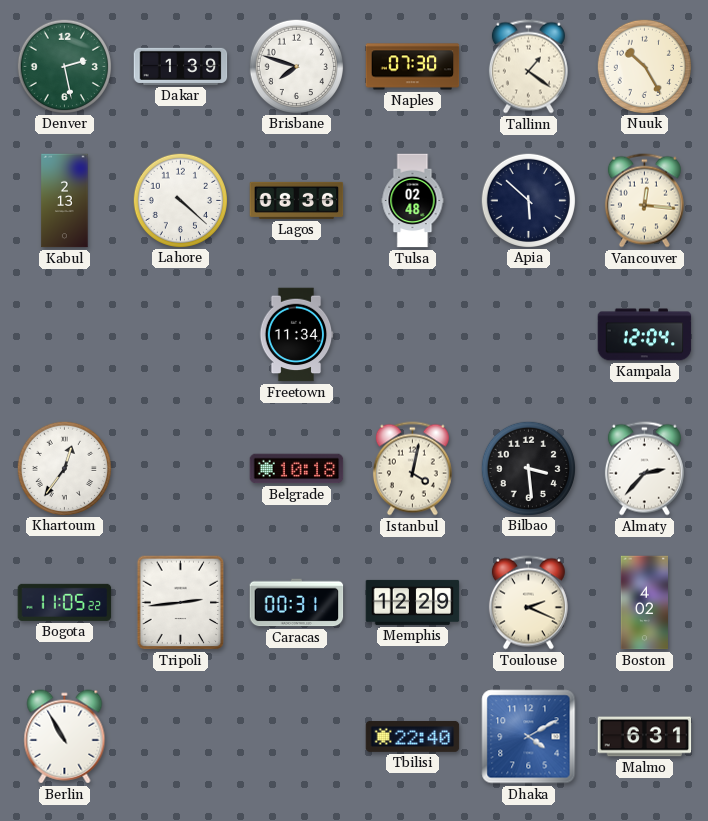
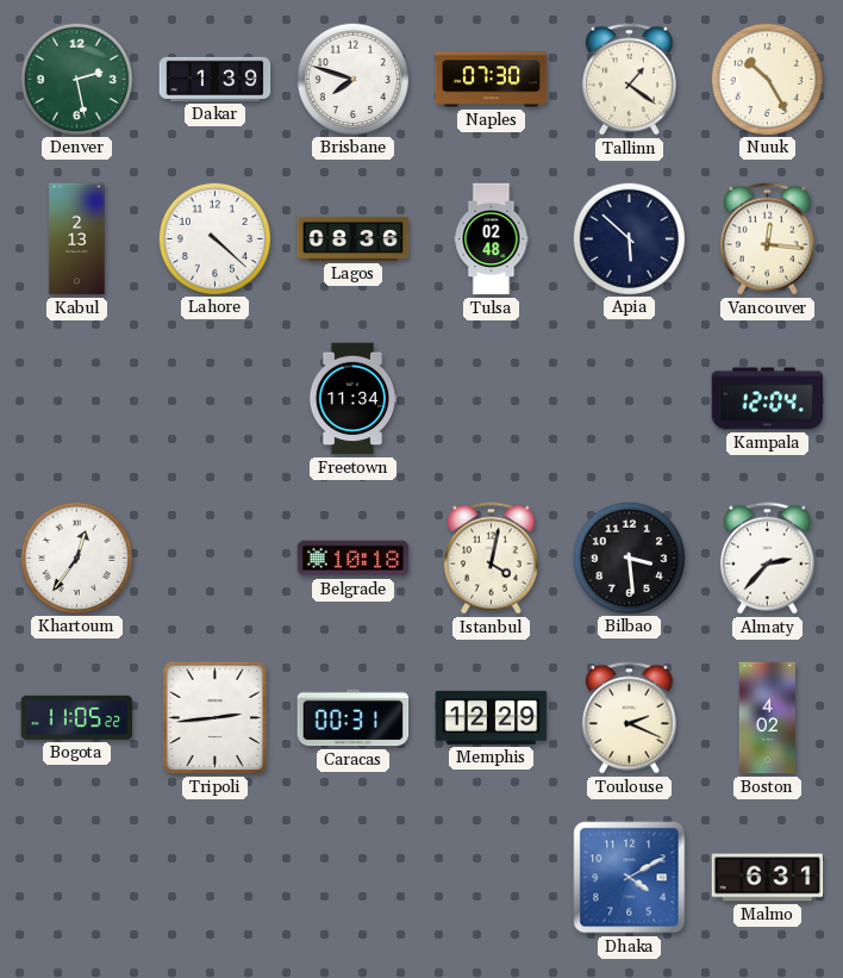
Berlin: 10:55 -> none
Tbilisi: 22:40 -> none
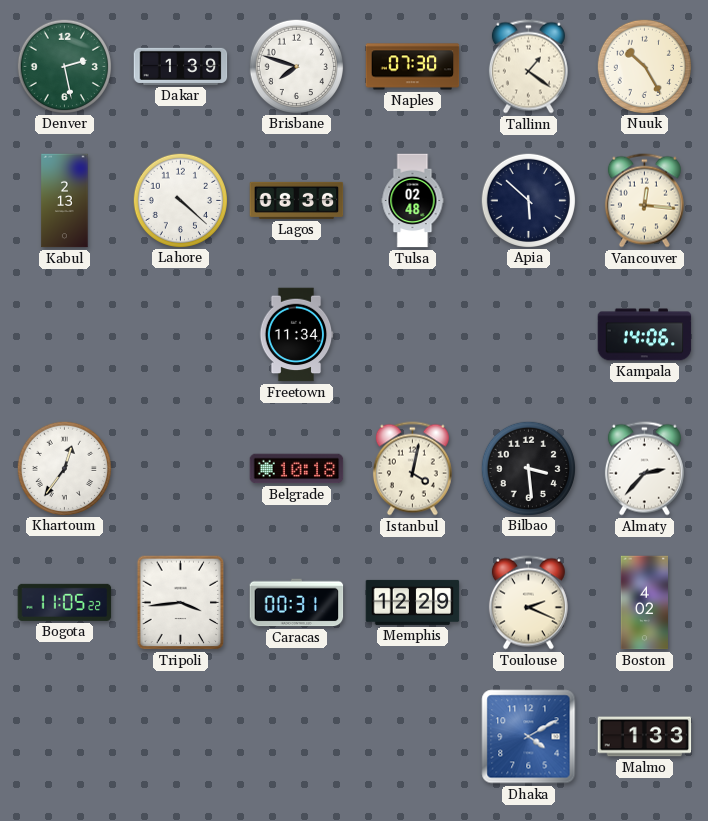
Kampala: 12:04 -> 14:06
Tripoli: 2:44 -> 3:44
Malmo: 6:31 -> 1:33
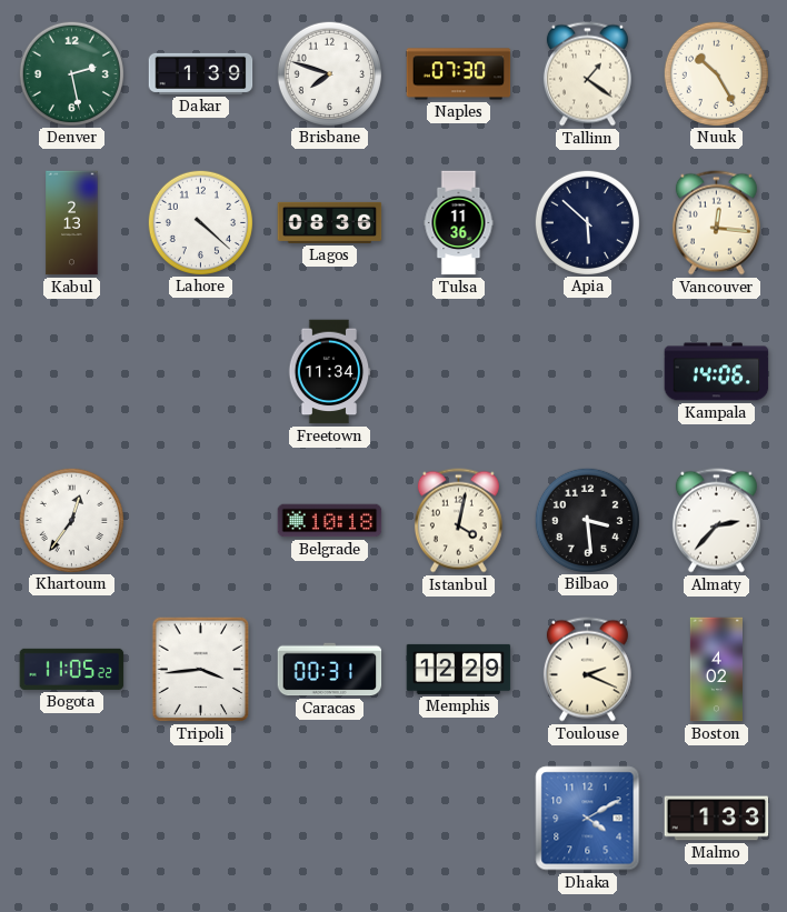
Tulsa: 02:48 -> 11:36
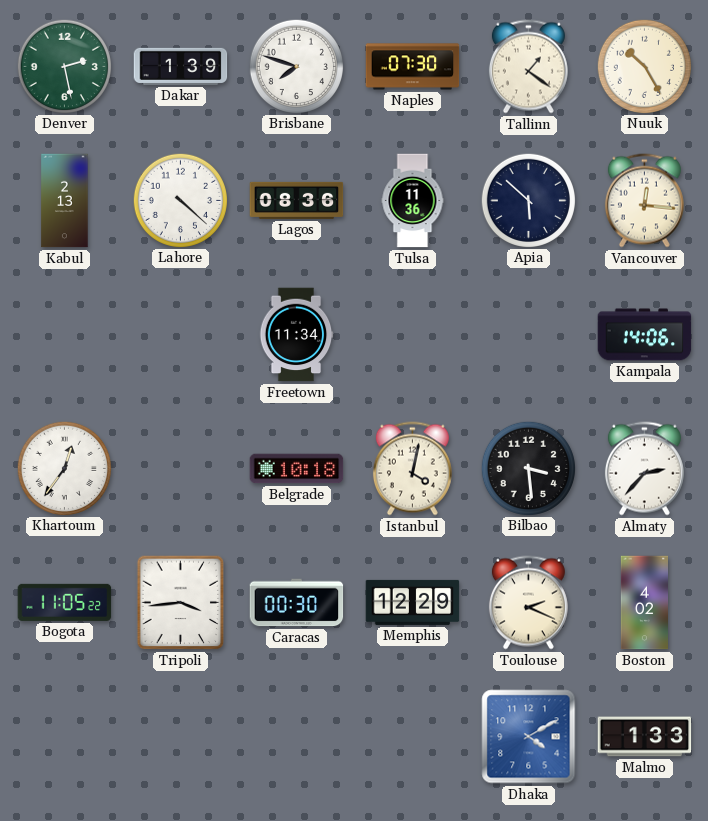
Caracas: 00:31 -> 00:30
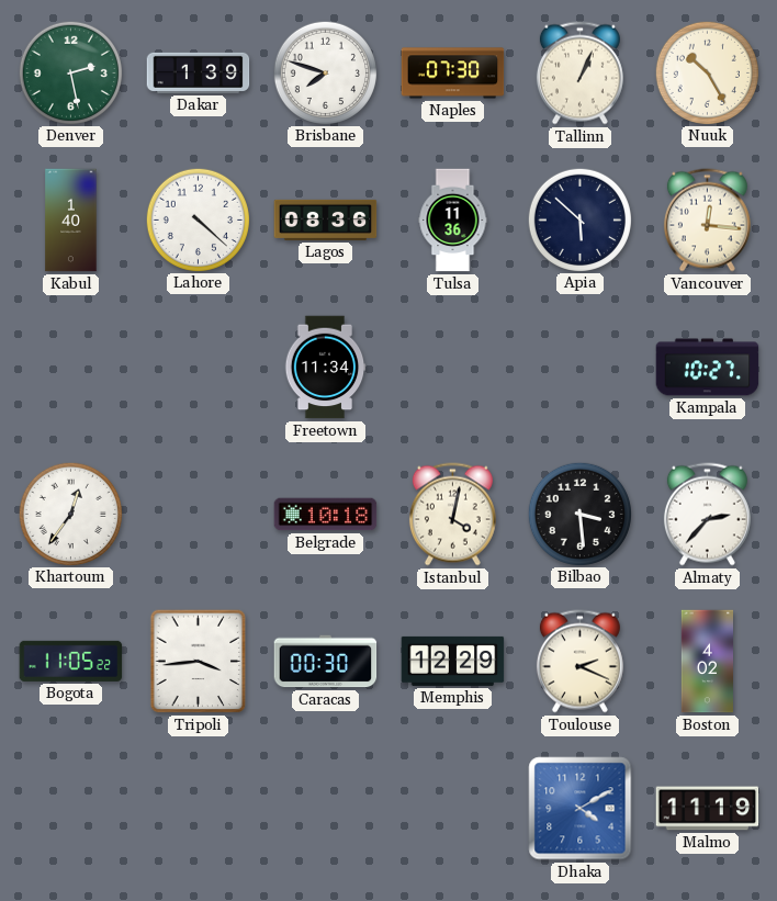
Tallinn: 1:21 -> 1:04
Kabul: 2:13 -> 1:40
Kampala: 14:06 -> 10:27
Malmo: 1:33 -> 11:19
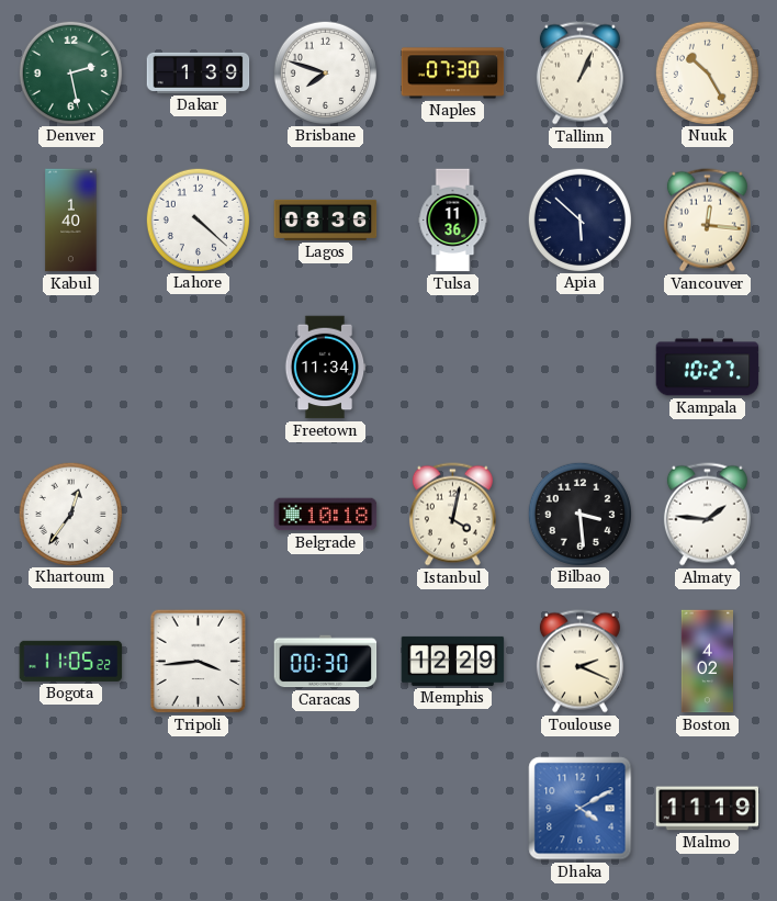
Almaty: 2:37 -> 1:46
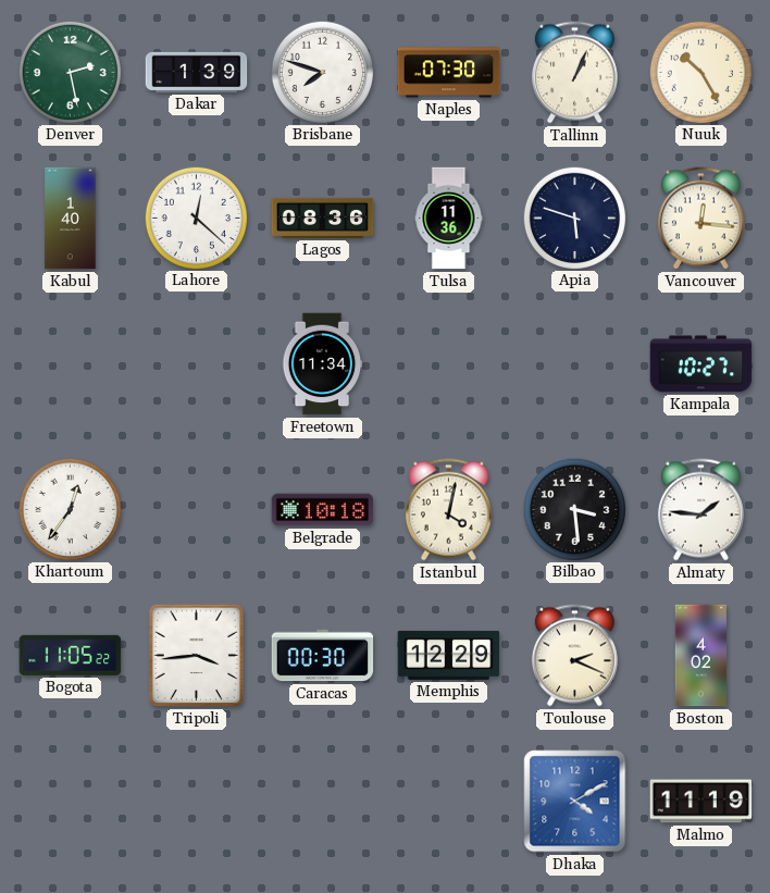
Lahore: 4:22 -> 12:22
Apia: 5:52 -> 5:48
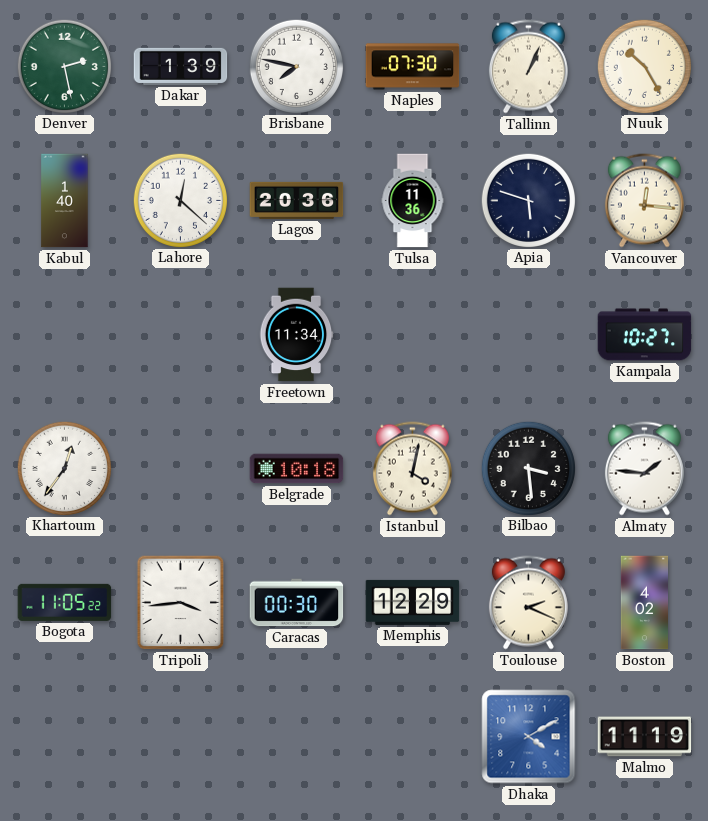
Brisbane: 7:48 -> 7:47
Lagos: 08:36 -> 20:36
